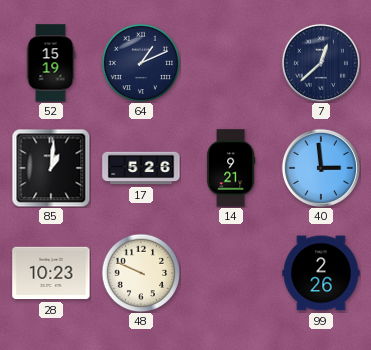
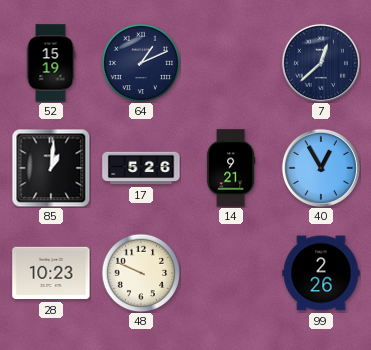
40: 2:59 -> 12:55
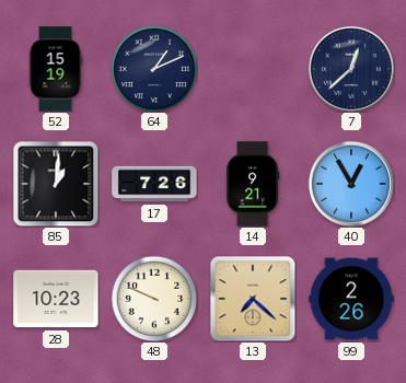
17: 5:26 -> 7:26
13: none -> 7:22
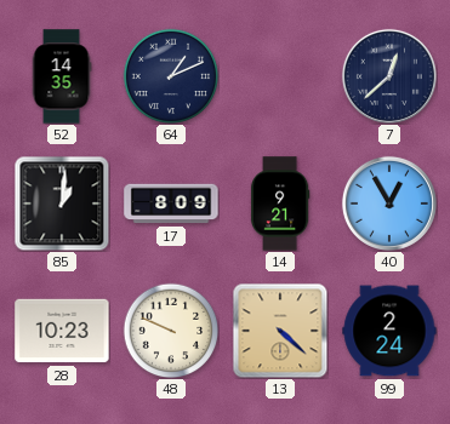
52: 15:19 -> 14:35
17: 7:26 -> 8:09
13: 7:22 -> 4:22
99: 2:26 -> 2:24
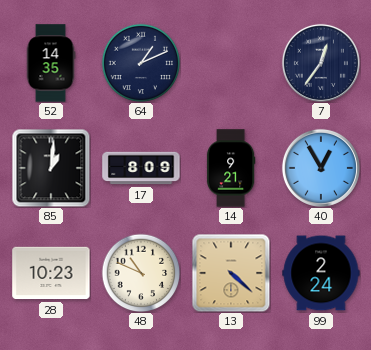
7: 12:38 -> 12:36
48: 9:49 -> 10:49
